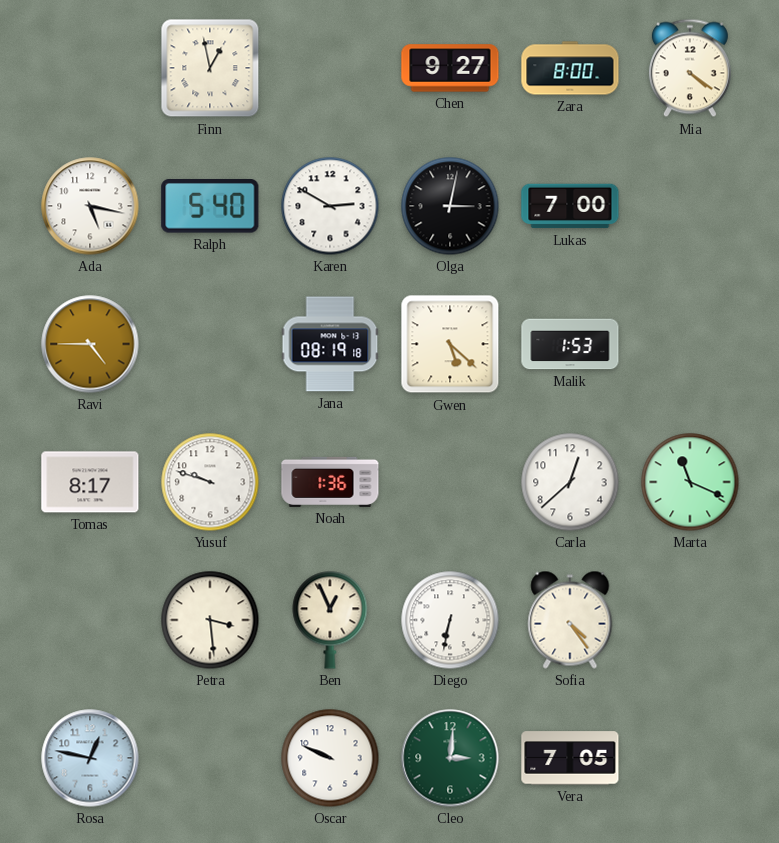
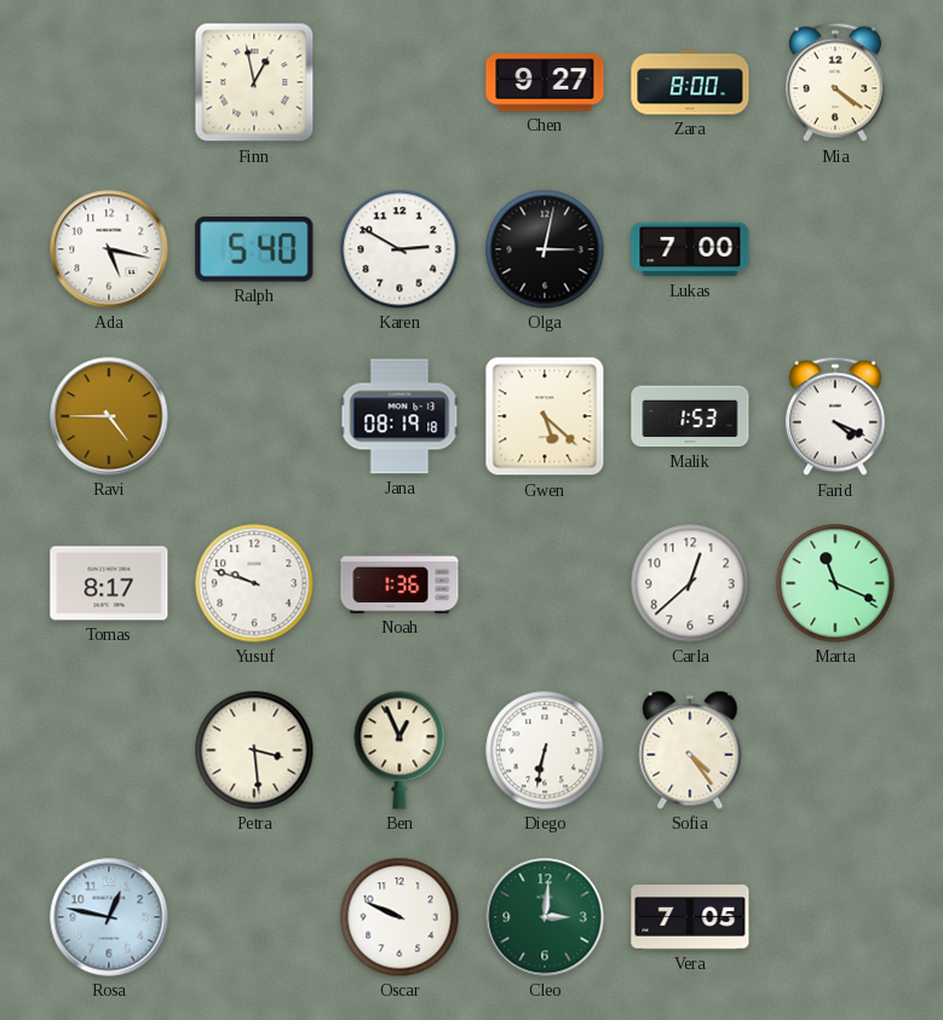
Farid: none -> 4:19
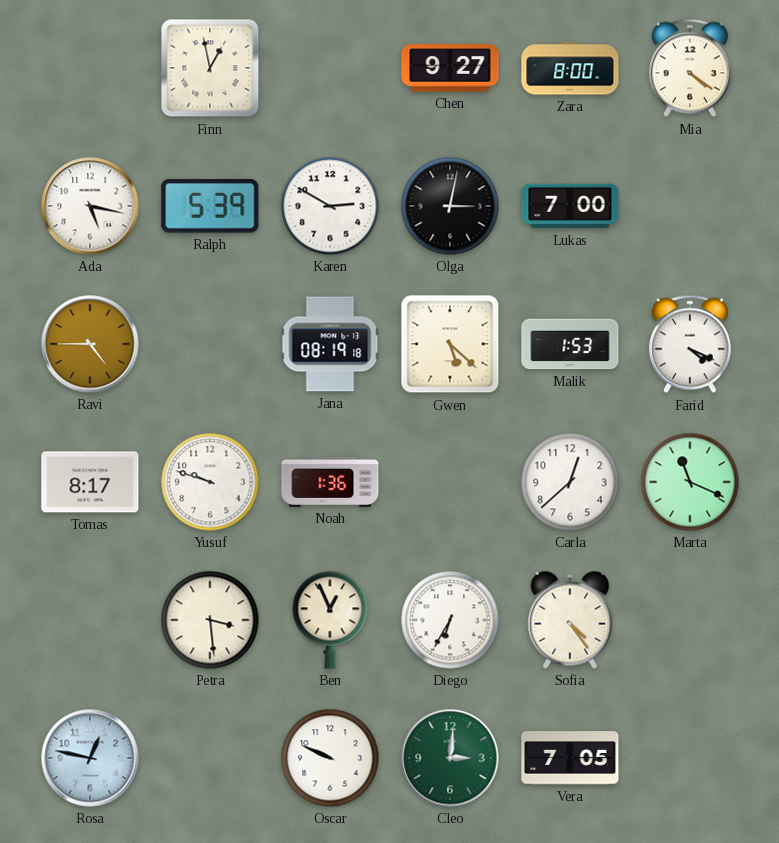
Ralph: 5:40 -> 5:39
Diego: 6:32 -> 6:35
